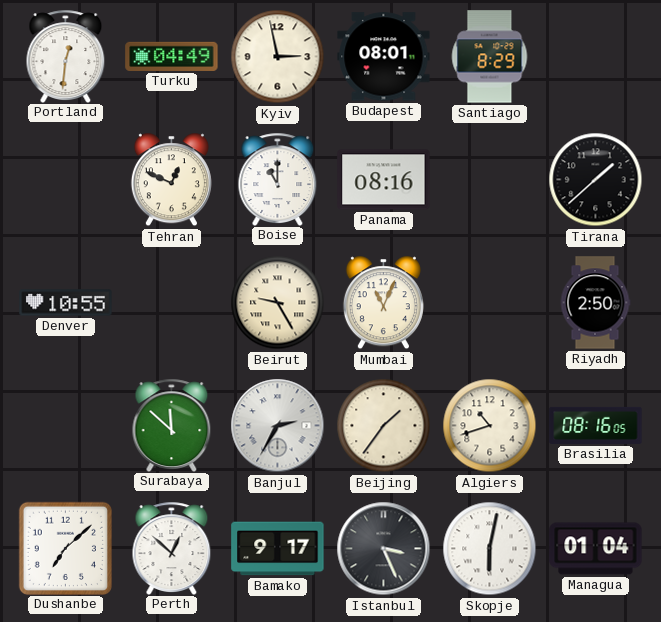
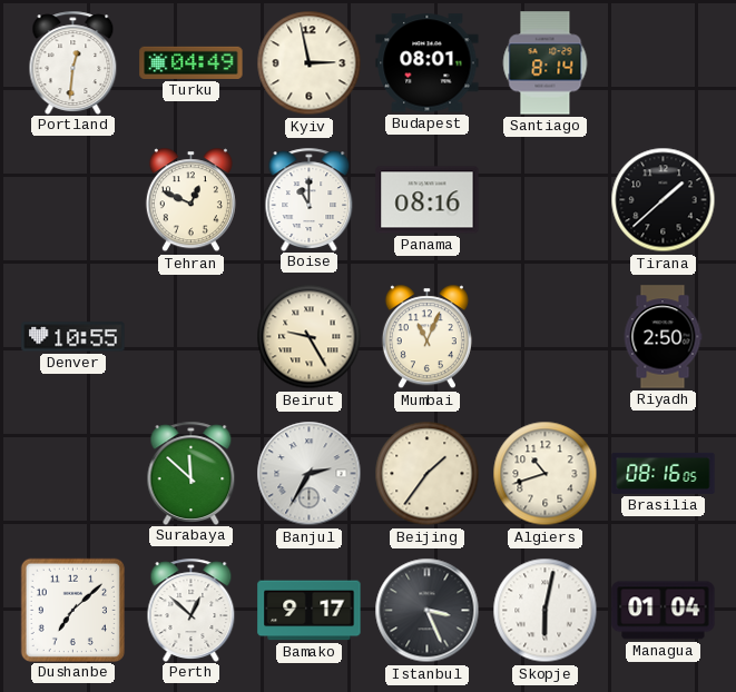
Santiago: 8:29 -> 8:14
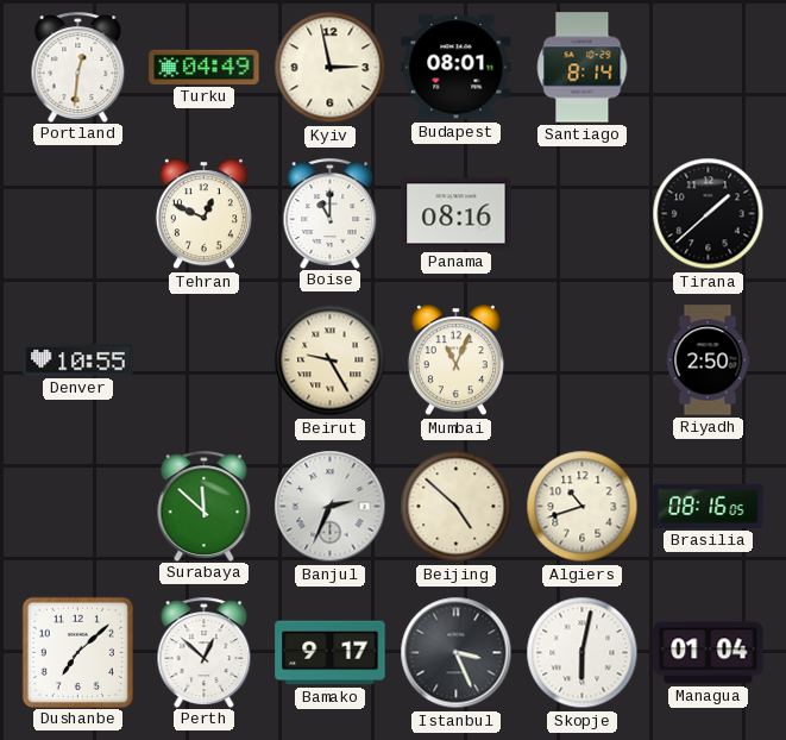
Banjul: 2:35 -> 2:34
Beijing: 1:36 -> 4:52
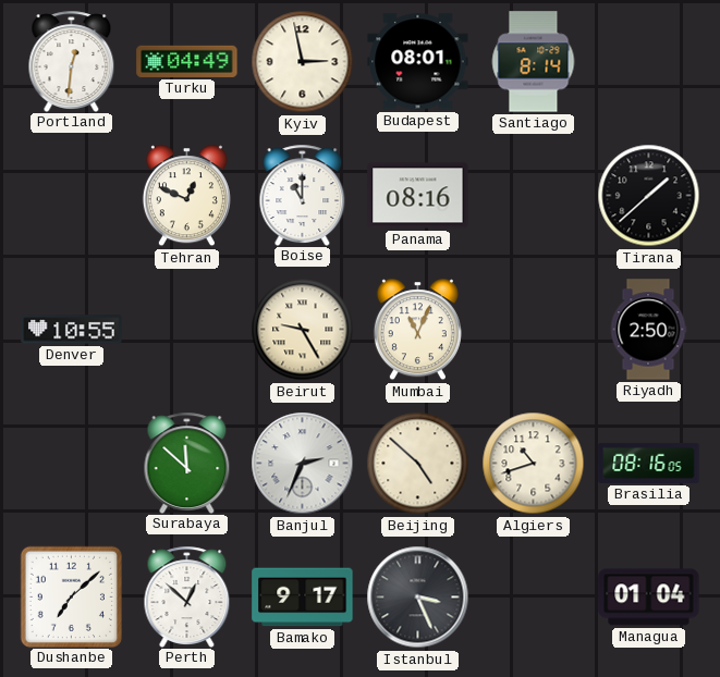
Skopje: 6:02 -> none
